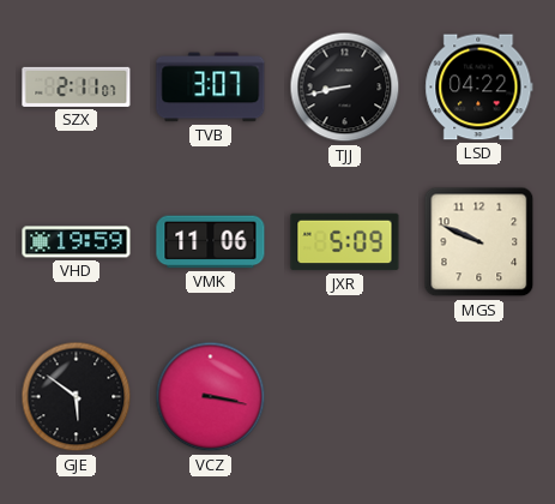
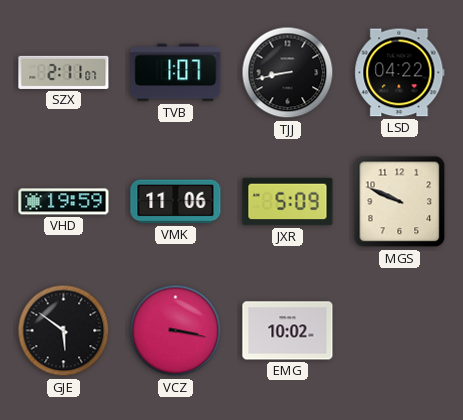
TVB: 3:07 -> 1:07
EMG: none -> 10:02
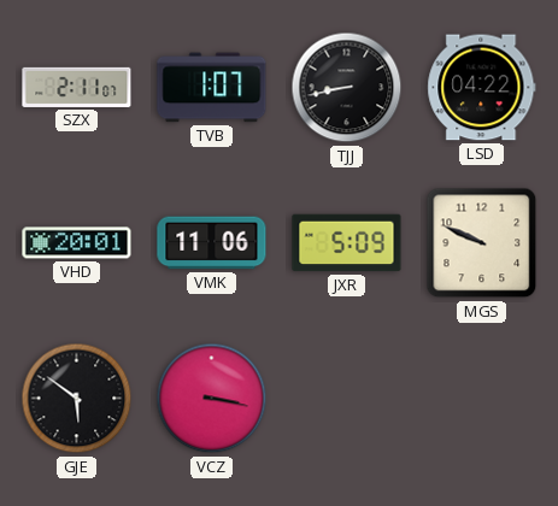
VHD: 19:59 -> 20:01
EMG: 10:02 -> none
